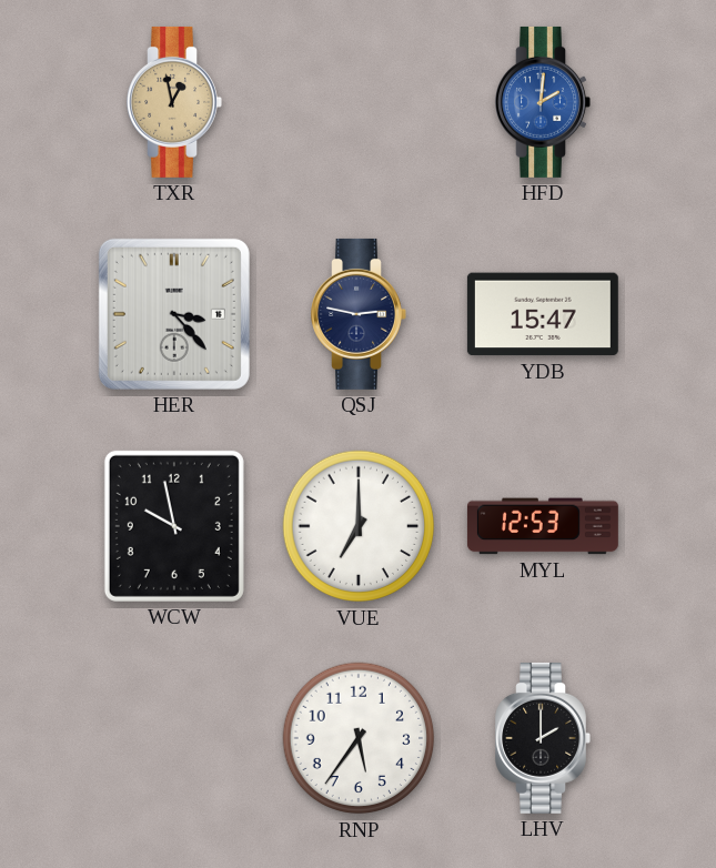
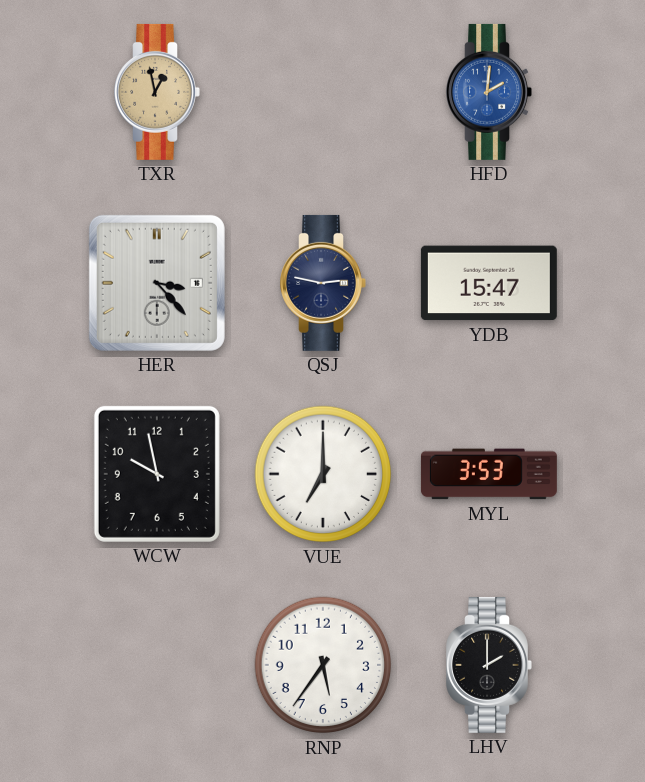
MYL: 12:53 -> 3:53
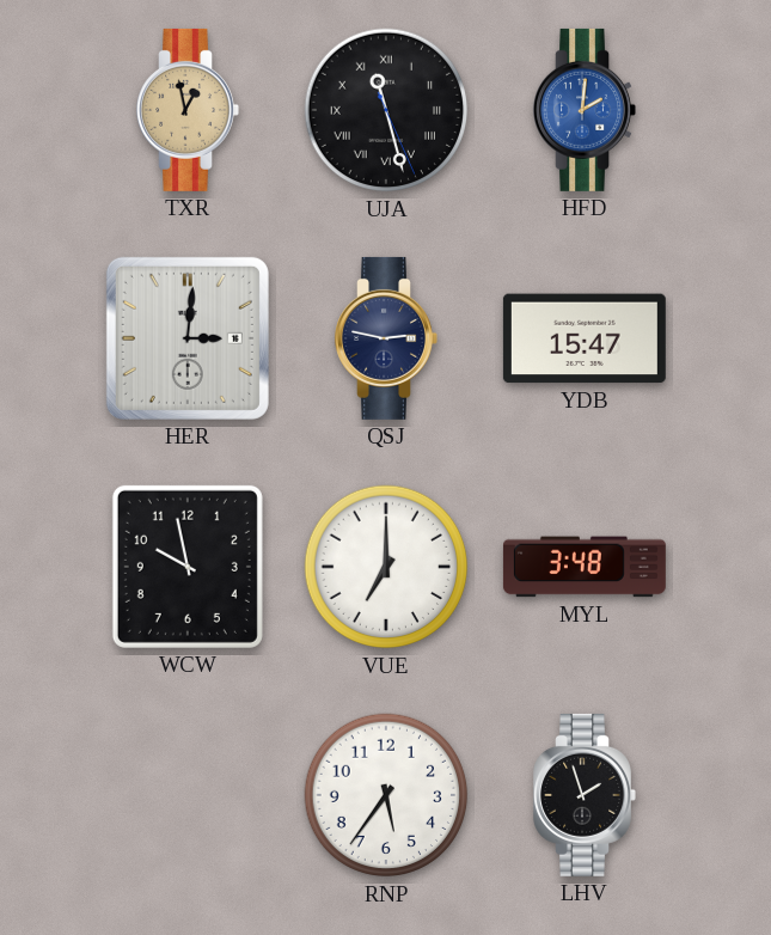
UJA: none -> 11:27
HER: 3:23 -> 3:01
MYL: 3:53 -> 3:48
LHV: 2:00 -> 1:57
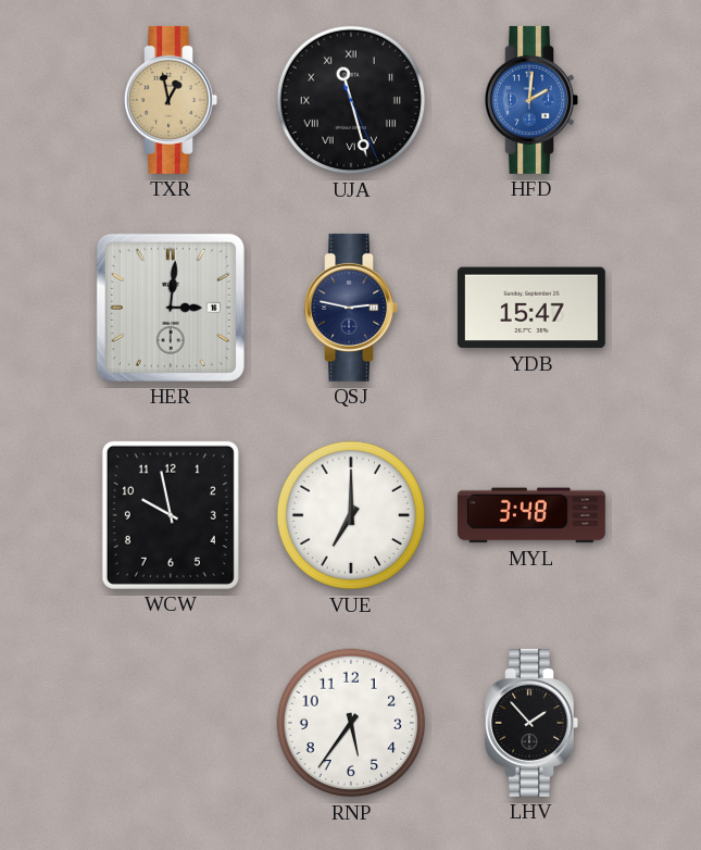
LHV: 1:57 -> 1:53
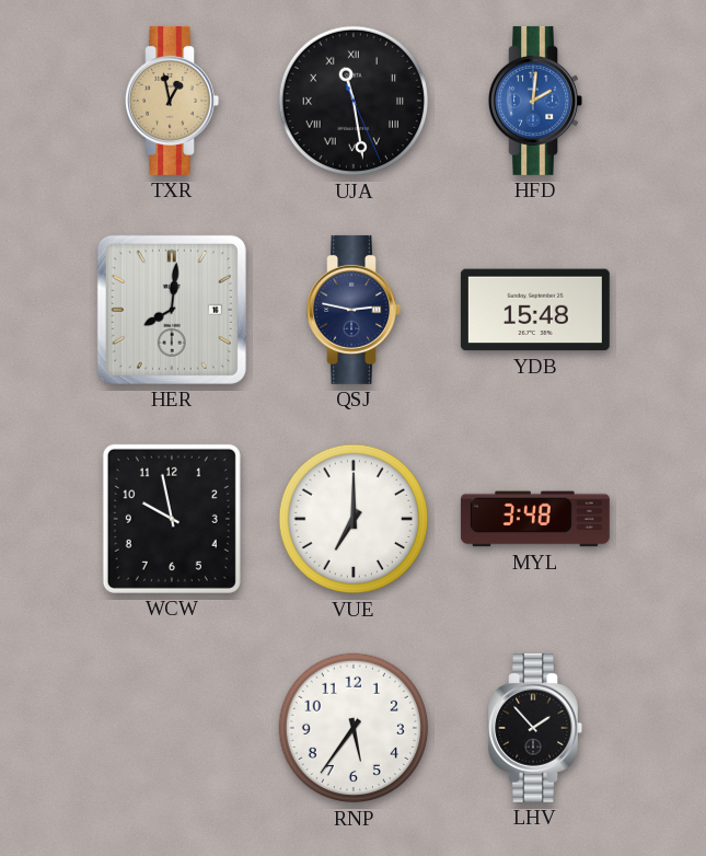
UJA: 11:27 -> 11:28
HER: 3:01 -> 8:01
YDB: 15:47 -> 15:48
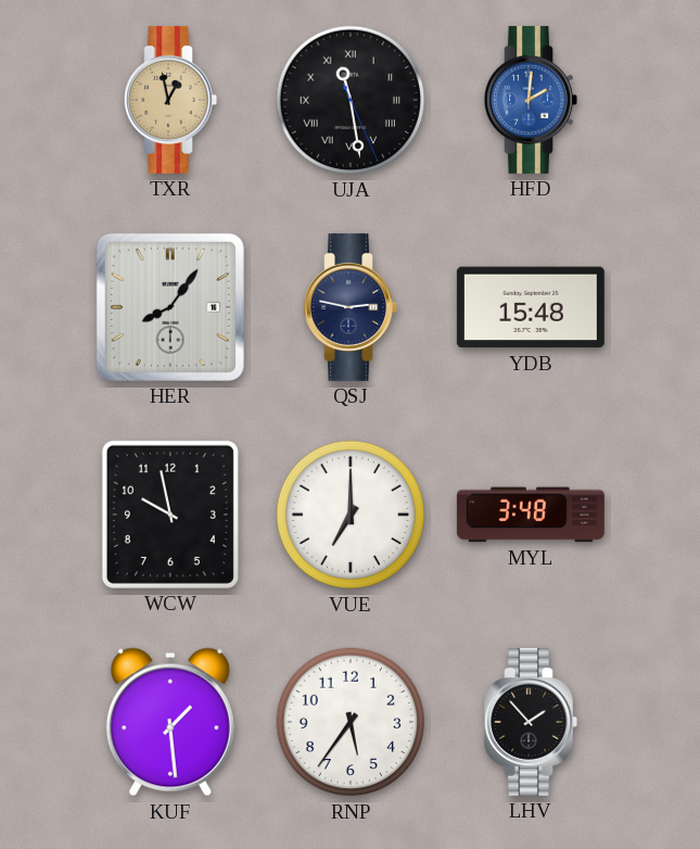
HER: 8:01 -> 8:06
KUF: none -> 1:29
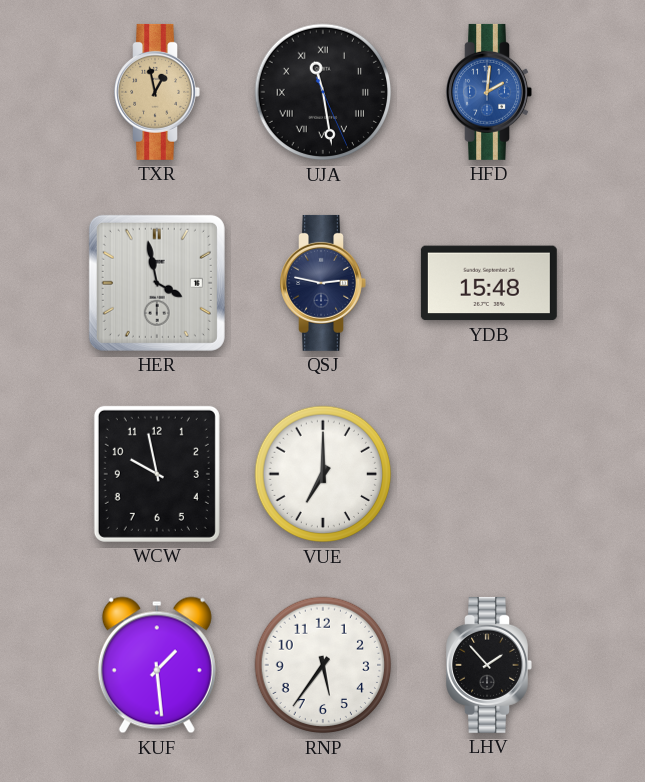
HER: 8:06 -> 3:58
MYL: 3:48 -> none
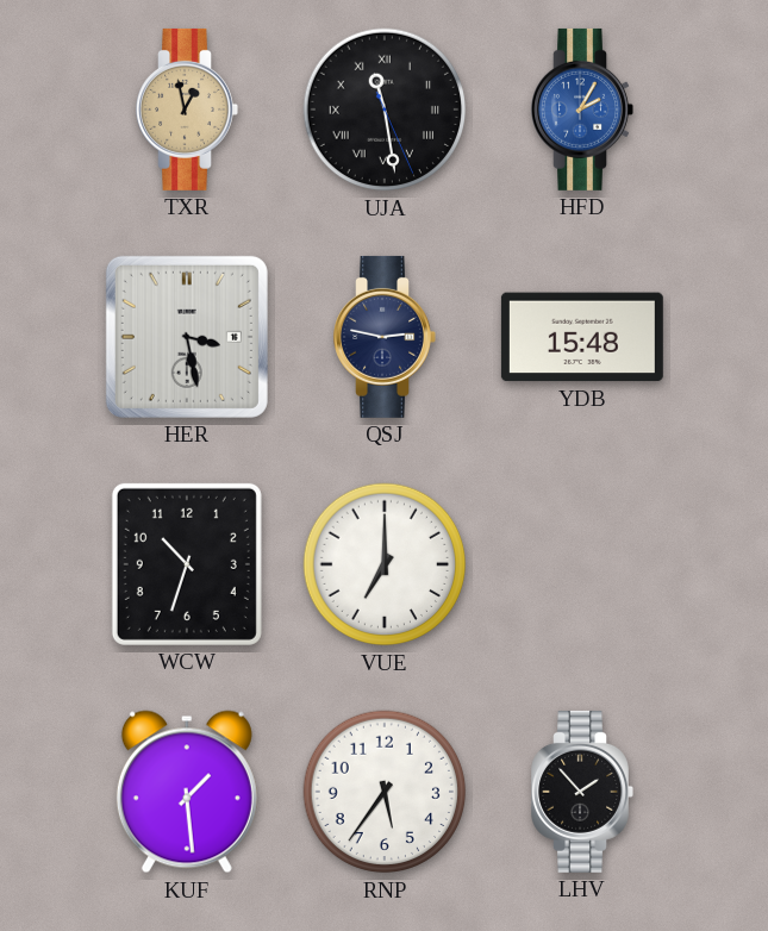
HFD: 2:01 -> 2:05
HER: 3:58 -> 3:28
WCW: 9:58 -> 10:33
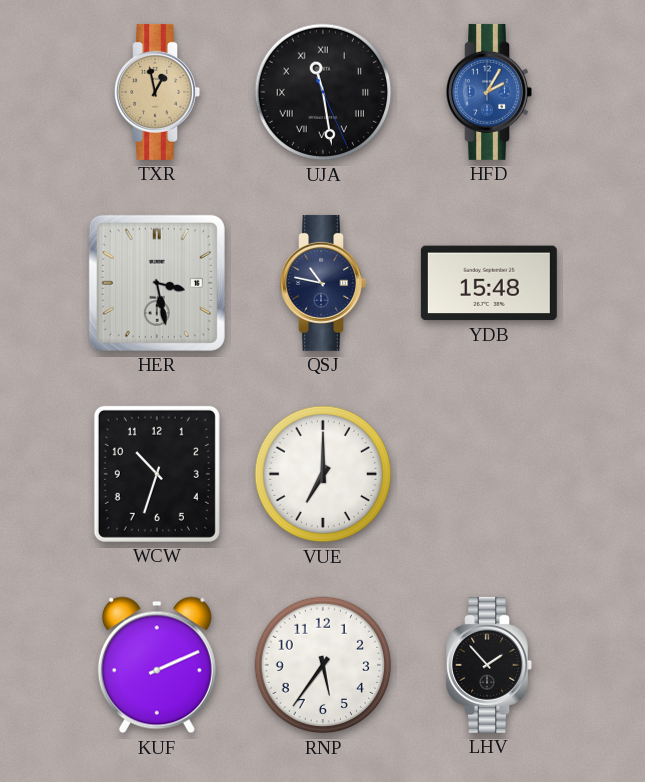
QSJ: 2:47 -> 10:47
KUF: 1:29 -> 2:11
